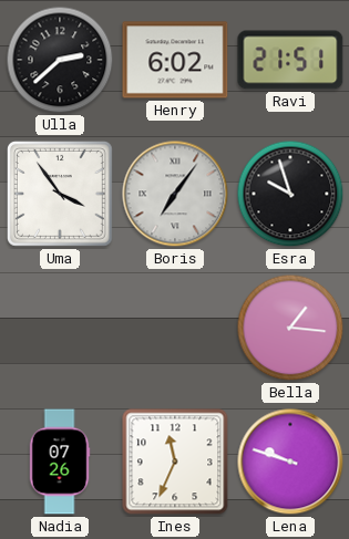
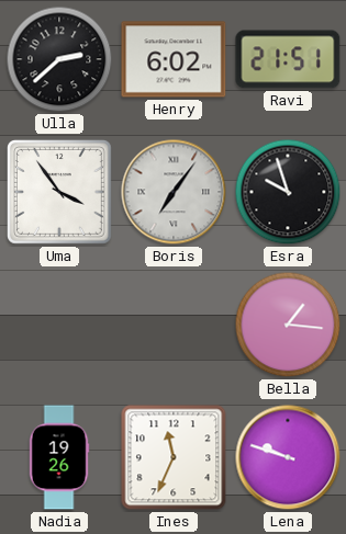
Nadia: 07:26 -> 19:26
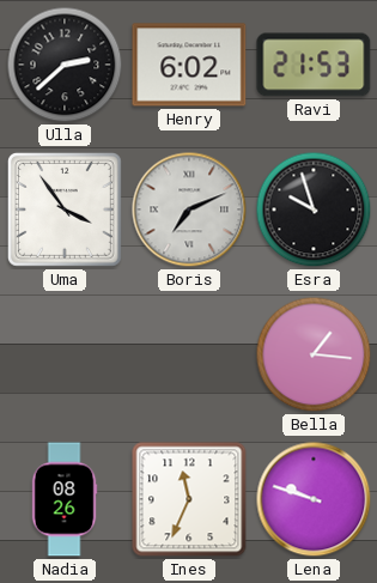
Ravi: 21:51 -> 21:53
Boris: 7:06 -> 7:11
Nadia: 19:26 -> 08:26
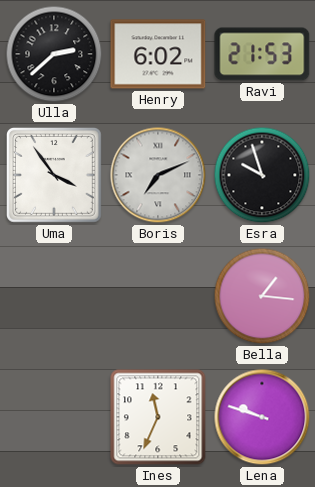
Nadia: 08:26 -> none
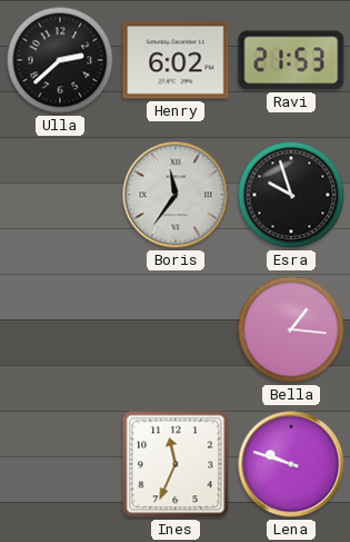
Uma: 3:54 -> none
Boris: 7:11 -> 11:36
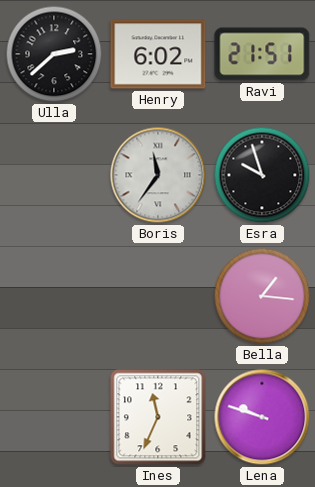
Ravi: 21:53 -> 21:51
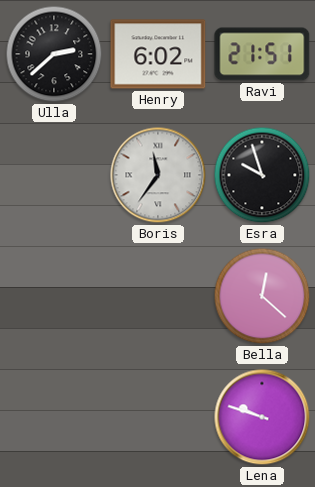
Bella: 1:16 -> 12:22
Ines: 11:34 -> none
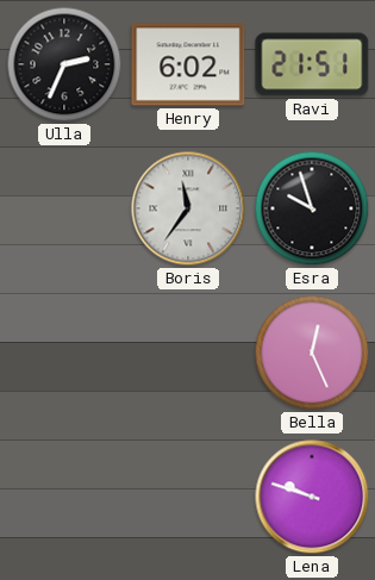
Ulla: 2:38 -> 2:34
Bella: 12:22 -> 12:26
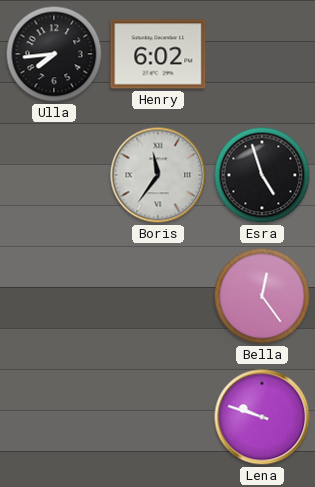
Ulla: 2:34 -> 7:44
Ravi: 21:51 -> none
Esra: 9:57 -> 4:57
Bella: 12:26 -> 12:24
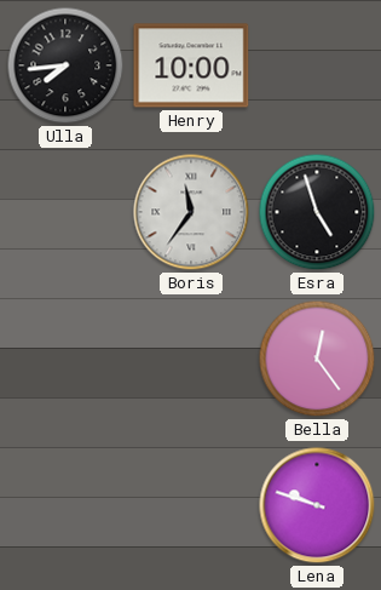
Henry: 6:02 -> 10:00
